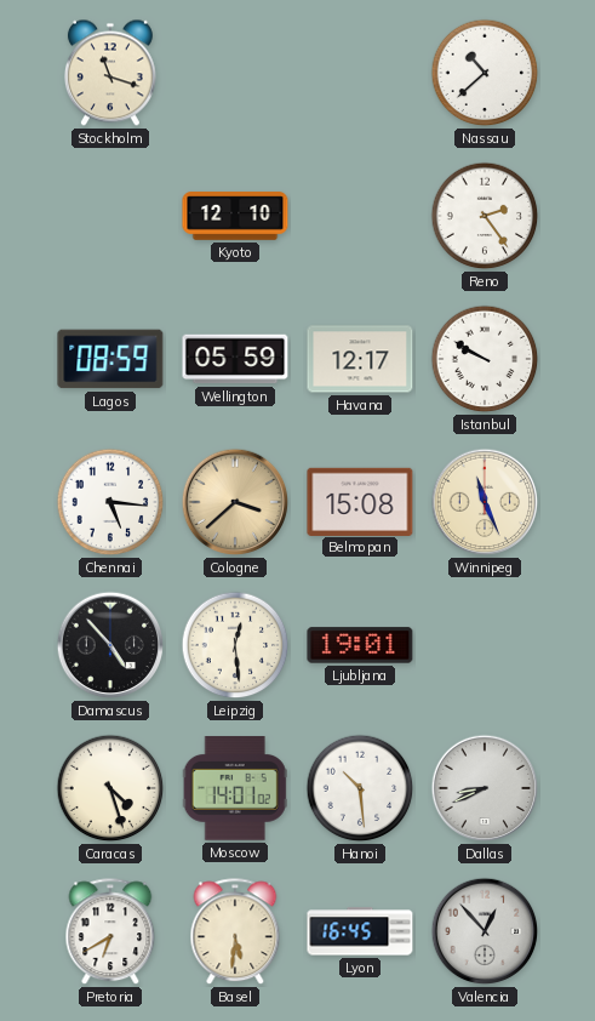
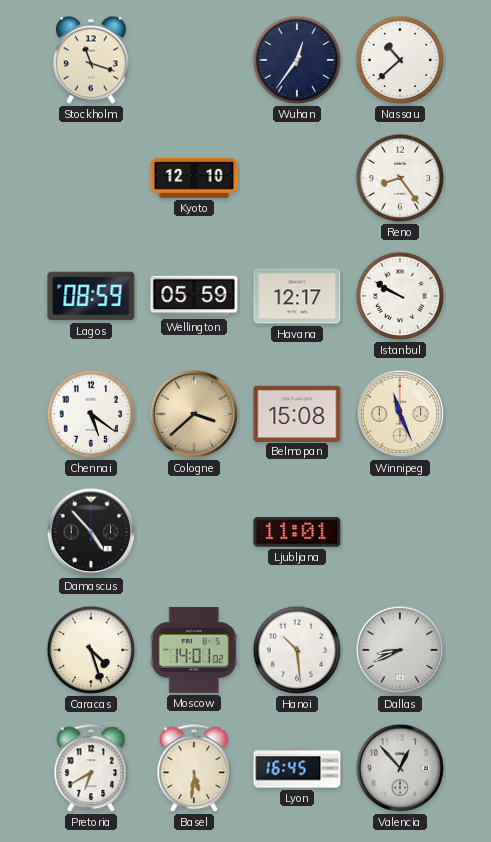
Wuhan: none -> 12:36
Reno: 2:24 -> 8:24
Chennai: 5:16 -> 5:21
Leipzig: 12:29 -> none
Ljubljana: 19:01 -> 11:01
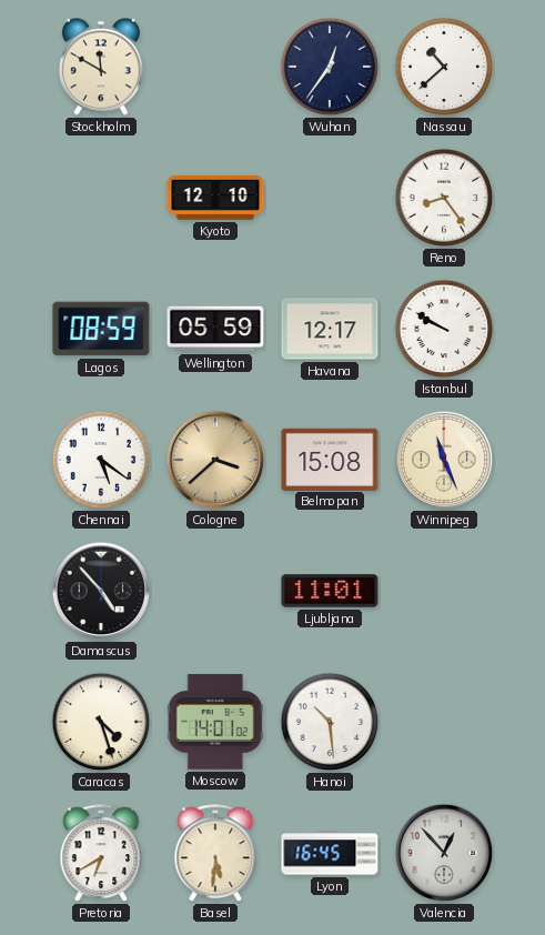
Stockholm: 11:18 -> 11:50
Dallas: 8:41 -> none
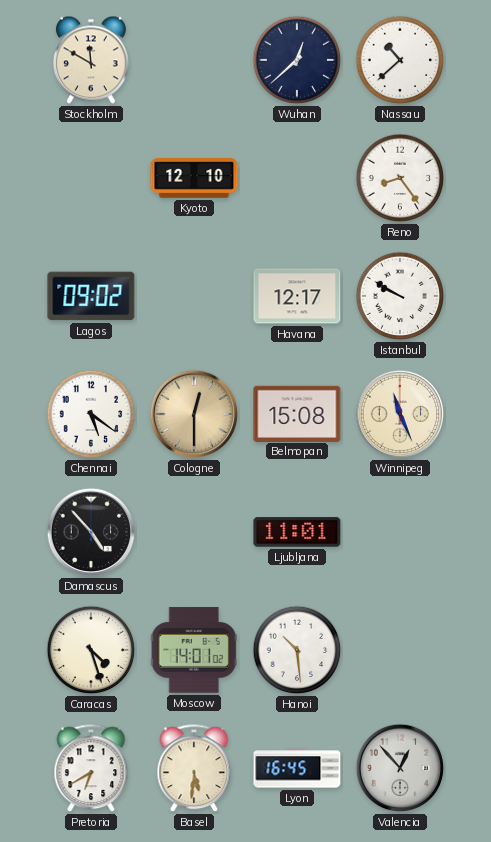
Wuhan: 12:36 -> 12:38
Lagos: 08:59 -> 09:02
Wellington: 05:59 -> none
Cologne: 3:38 -> 12:30
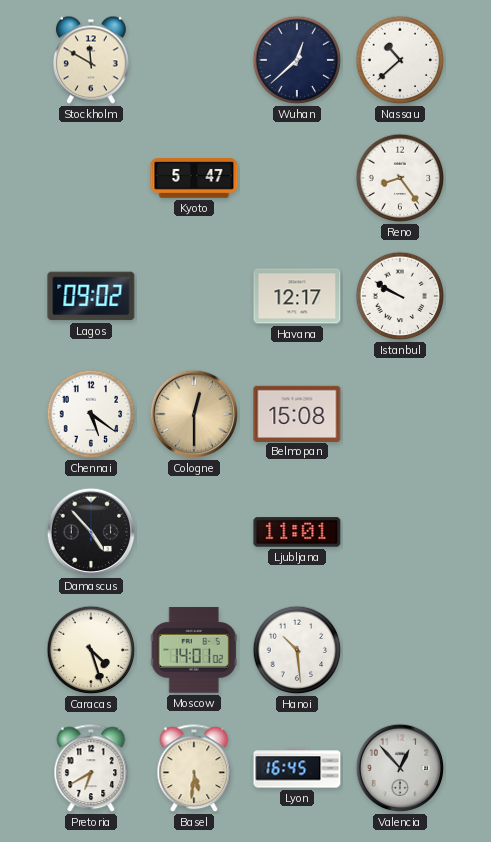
Kyoto: 12:10 -> 5:47
Winnipeg: 11:26 -> none
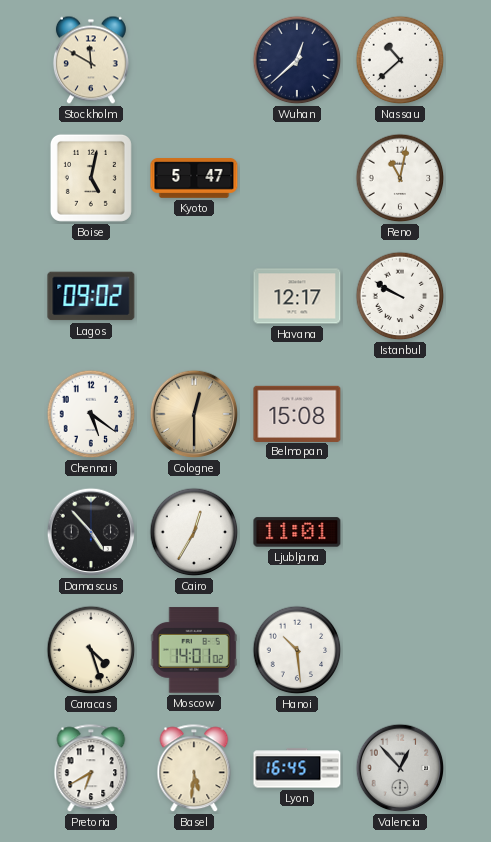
Boise: none -> 5:02
Reno: 8:24 -> 11:02
Cairo: none -> 12:35
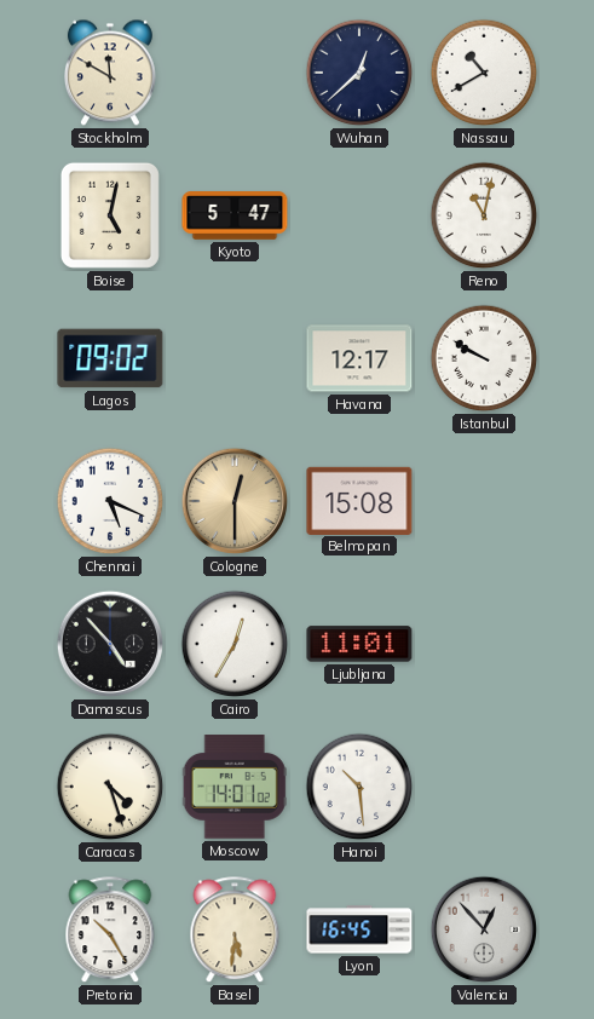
Nassau: 10:38 -> 10:40
Chennai: 5:21 -> 5:19
Pretoria: 6:40 -> 10:25
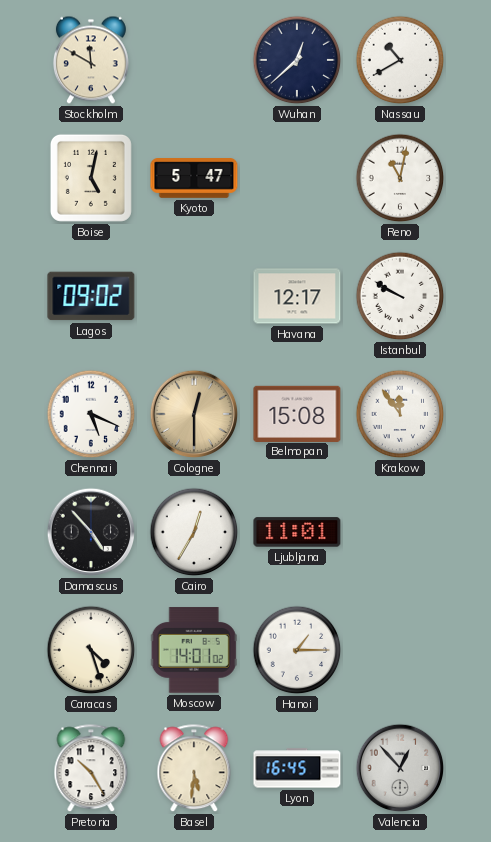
Krakow: none -> 11:54
Hanoi: 10:29 -> 1:15
